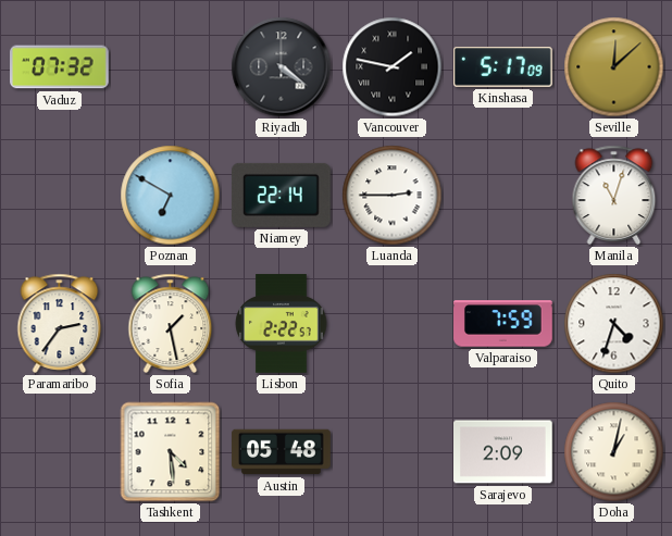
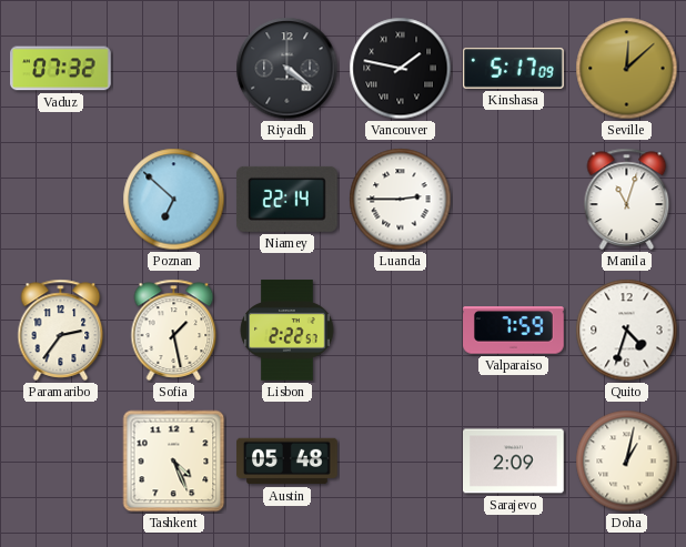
Poznan: 6:50 -> 6:52
Tashkent: 4:29 -> 4:26
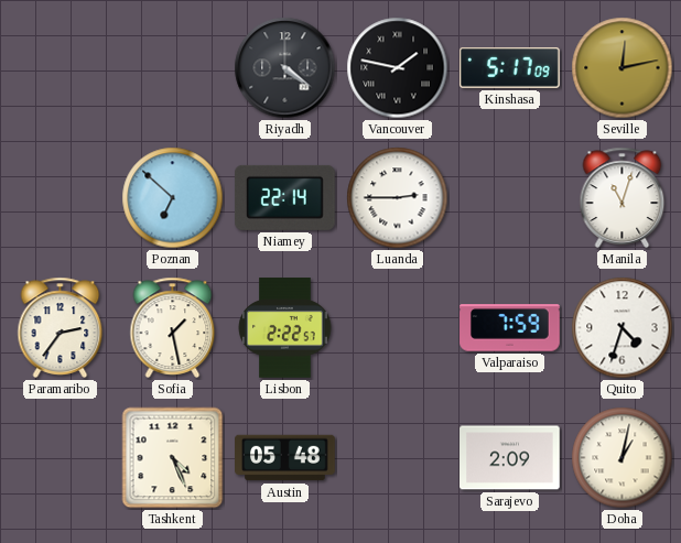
Vaduz: 07:32 -> none
Seville: 12:08 -> 12:13
